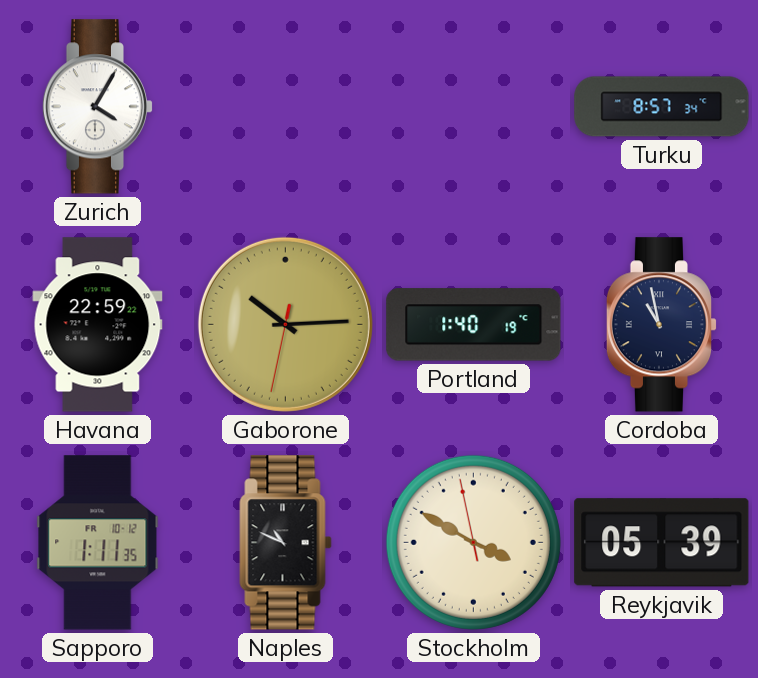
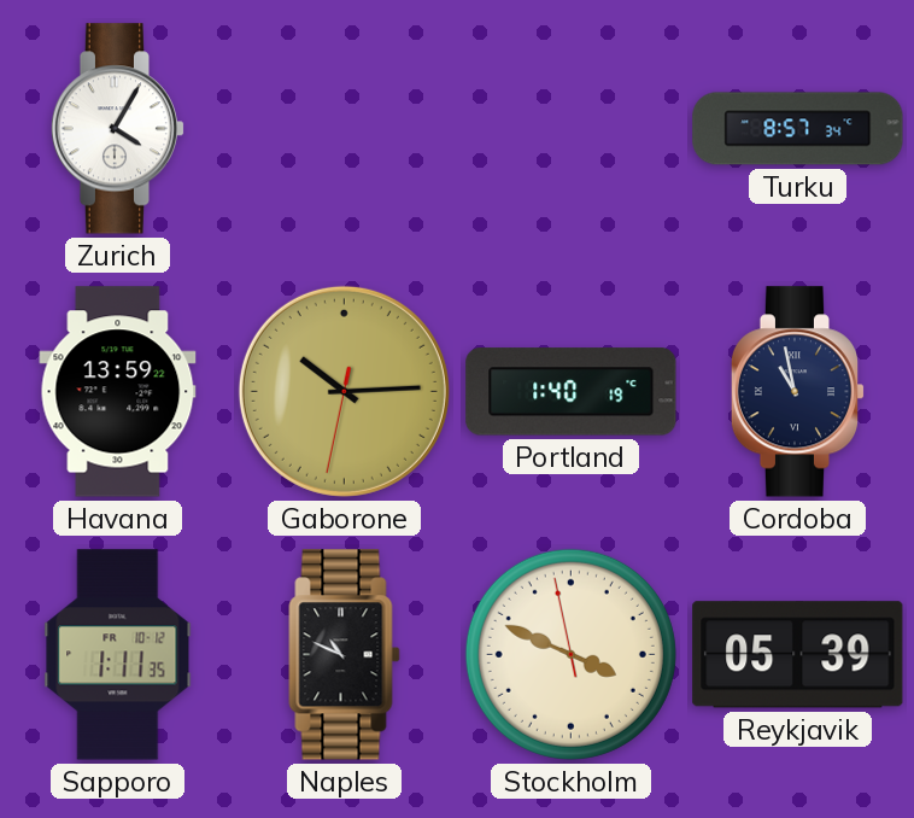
Havana: 22:59 -> 13:59
Stockholm: 3:49 -> 3:48
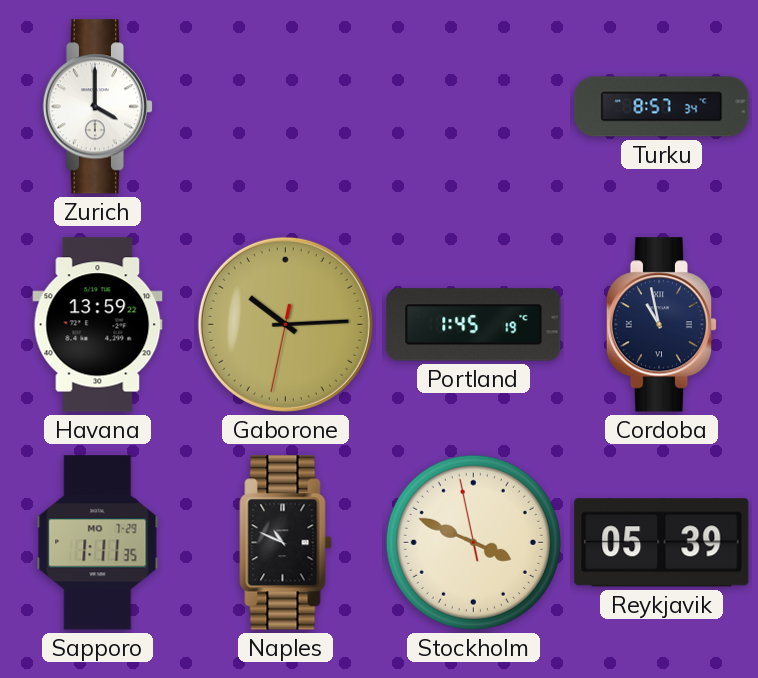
Zurich: 4:05 -> 4:00
Portland: 1:40 -> 1:45
Sapporo date: FR 10-12 -> MO 7-29
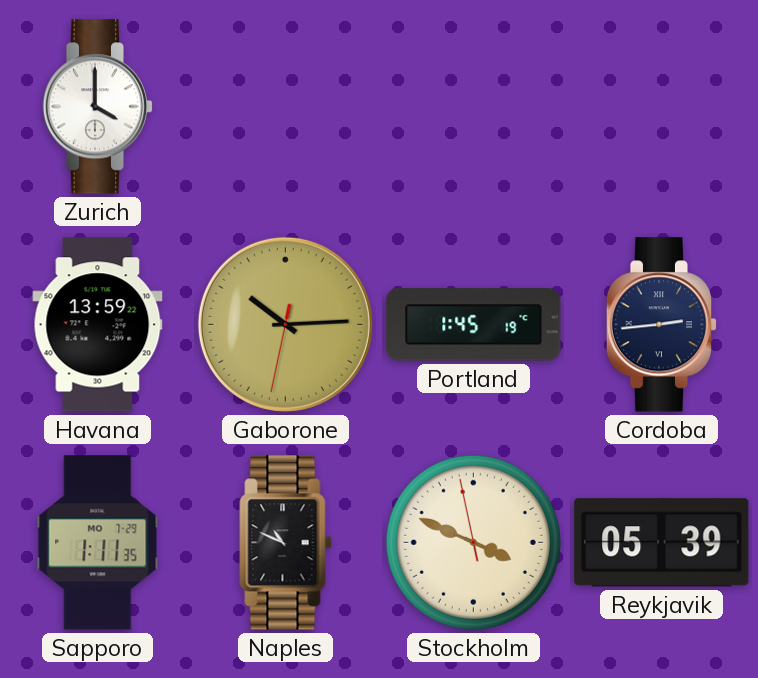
Turku: 8:57 -> none
Cordoba: 10:58 -> 2:44
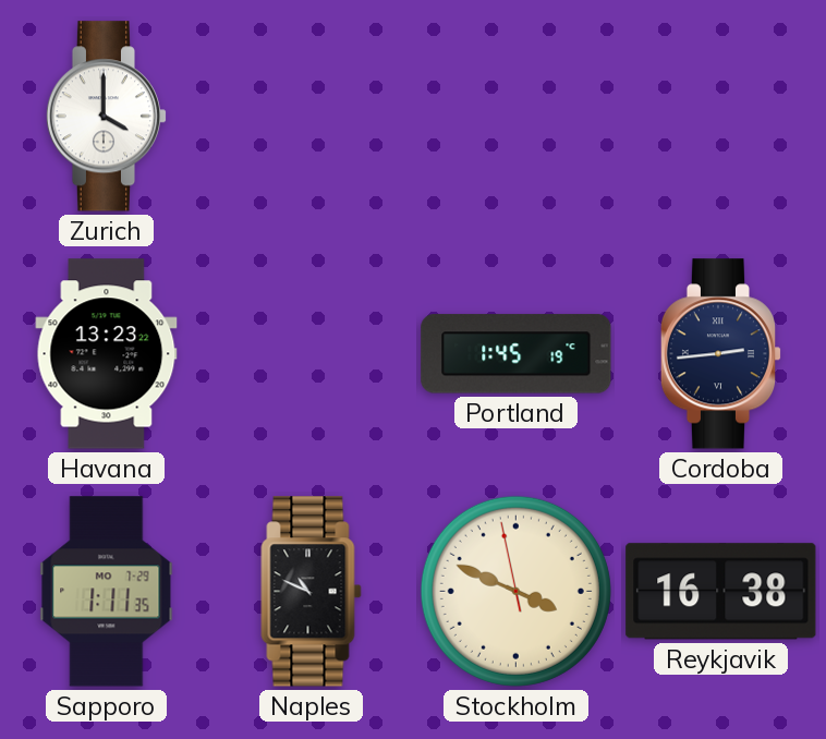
Havana: 13:59 -> 13:23
Gaborone: 10:14 -> none
Reykjavik: 05:39 -> 16:38
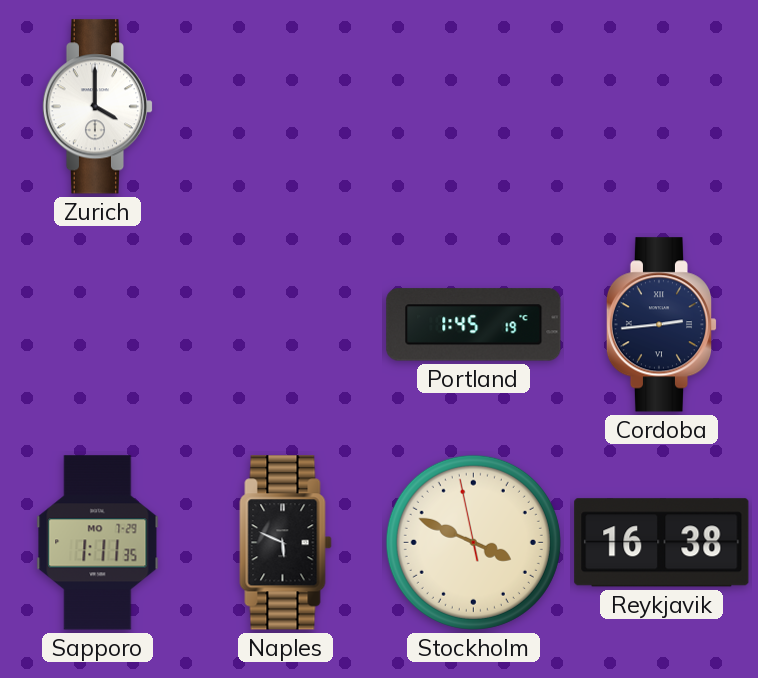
Havana: 13:23 -> none
Naples: 10:49 -> 5:49
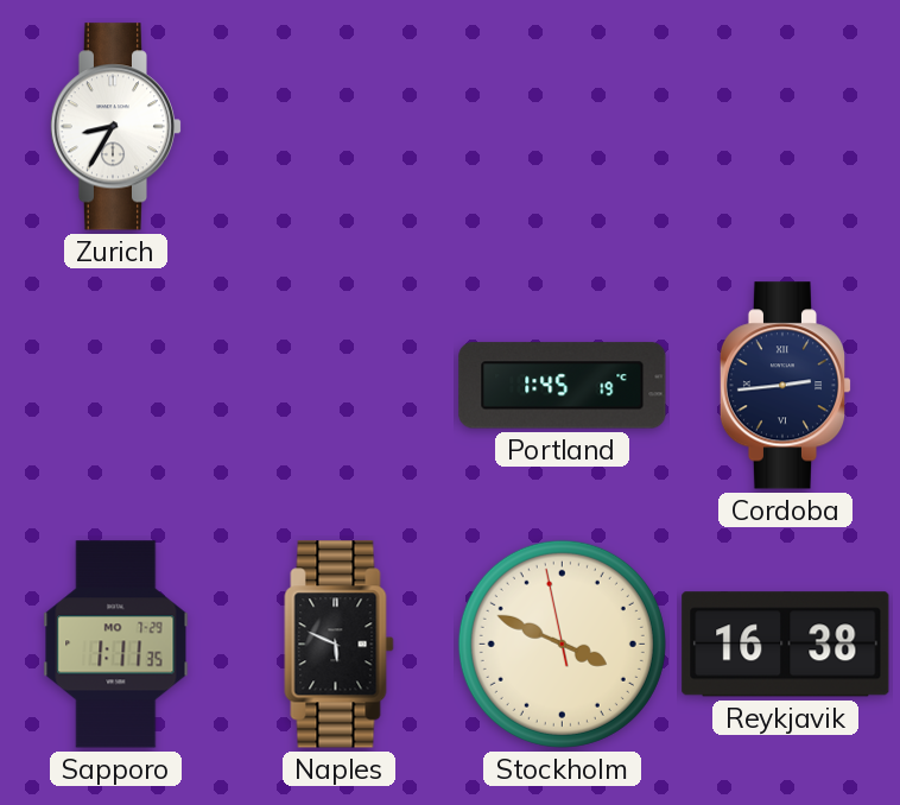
Zurich: 4:00 -> 8:35
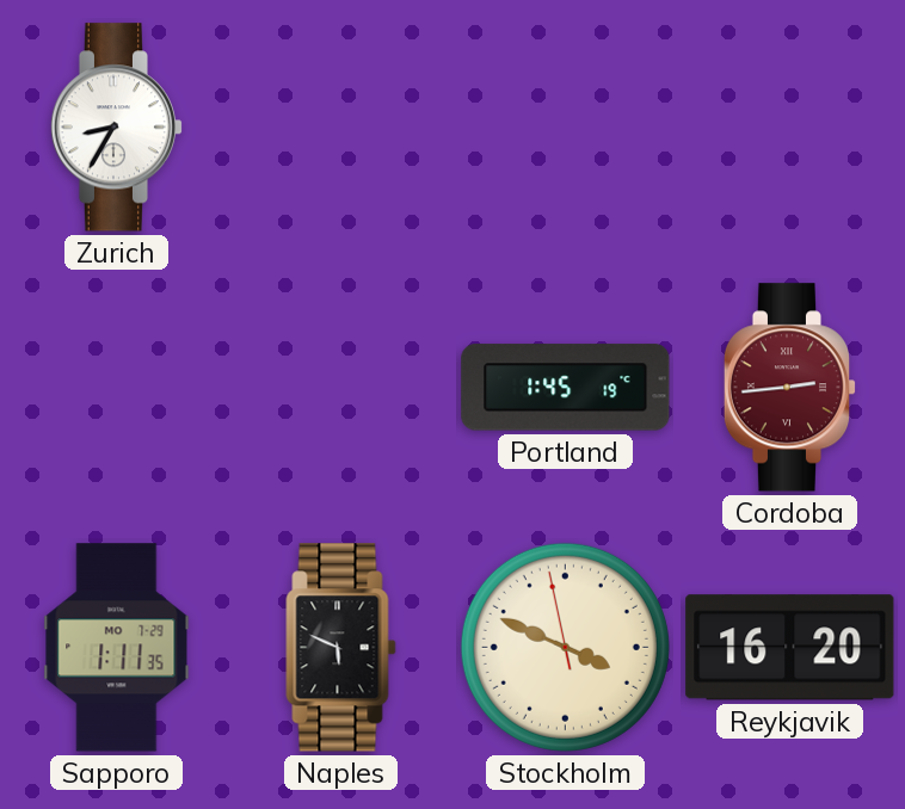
Cordoba dial: navy -> burgundy
Reykjavik: 16:38 -> 16:20
